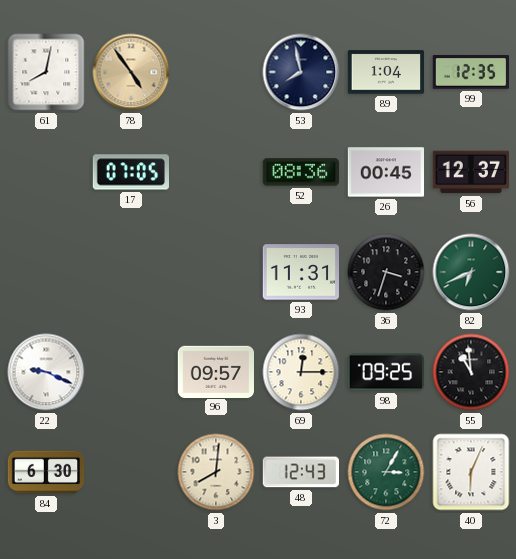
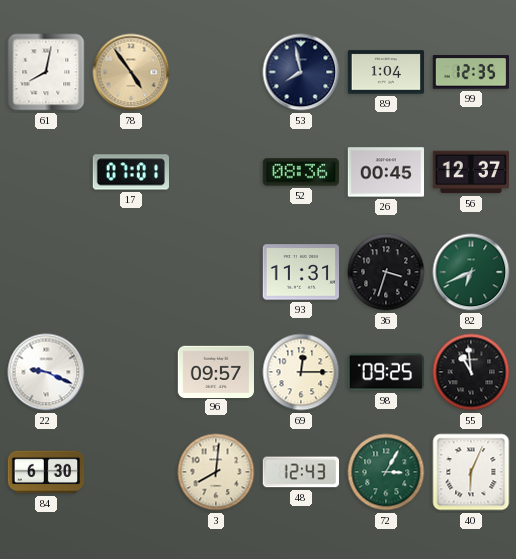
17: 07:05 -> 07:01
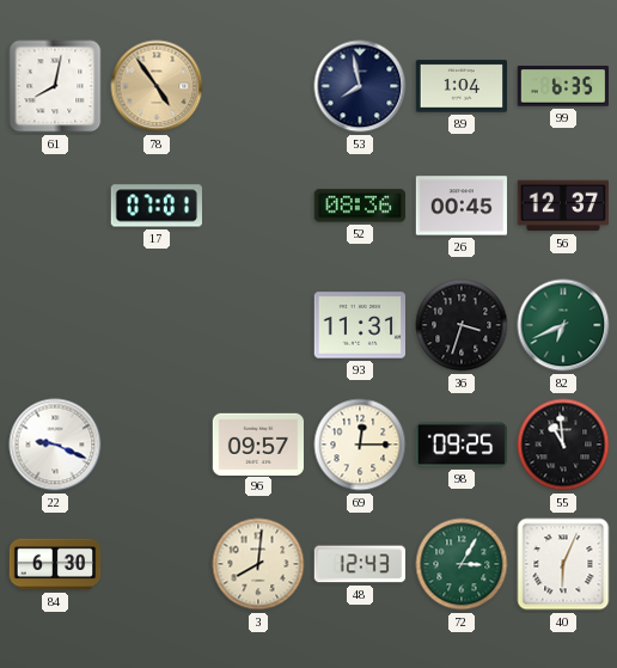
99: 12:35 -> 6:35
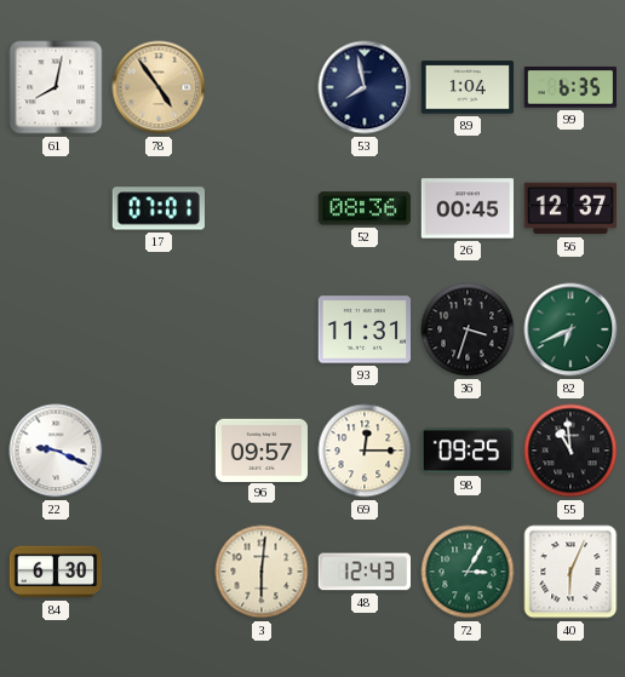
3: 8:01 -> 6:01
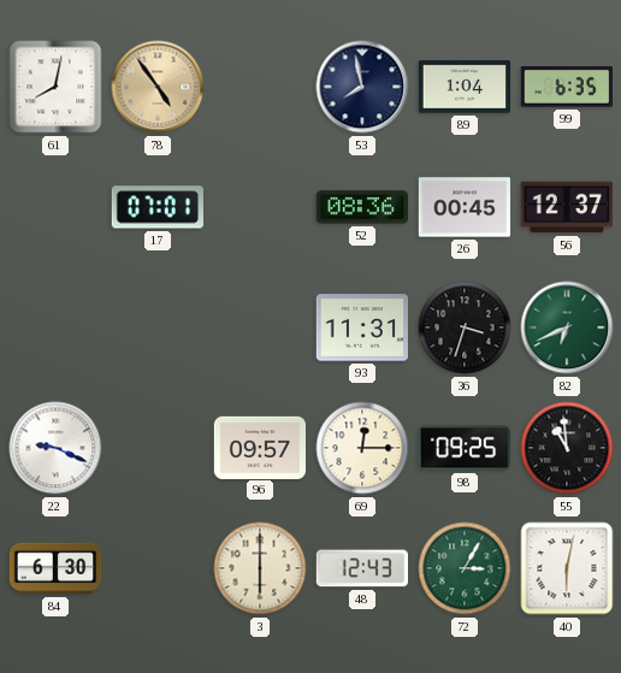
3: 6:01 -> 6:00
40: 6:04 -> 6:02
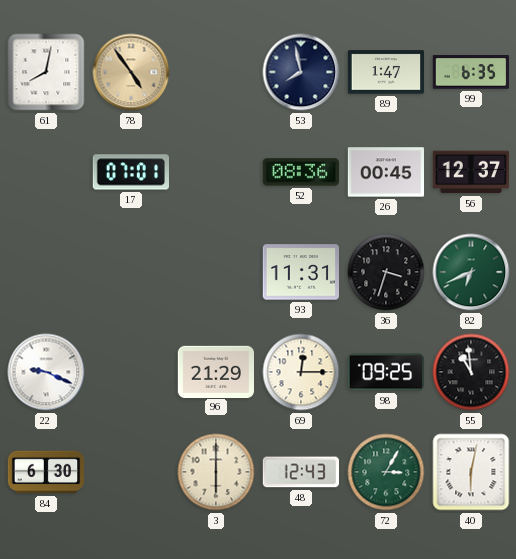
89: 1:04 -> 1:47
96: 09:57 -> 21:29
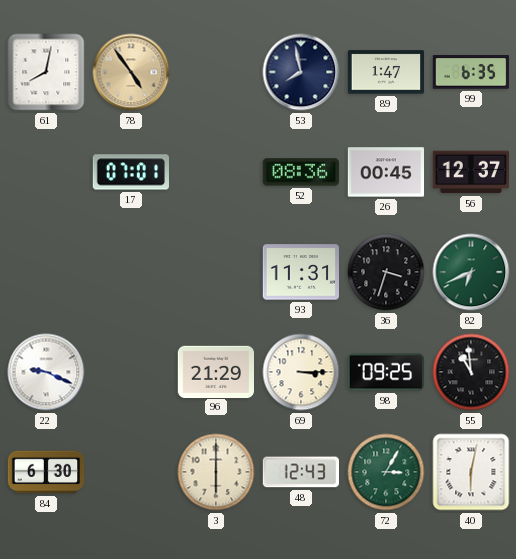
69: 12:15 -> 3:15
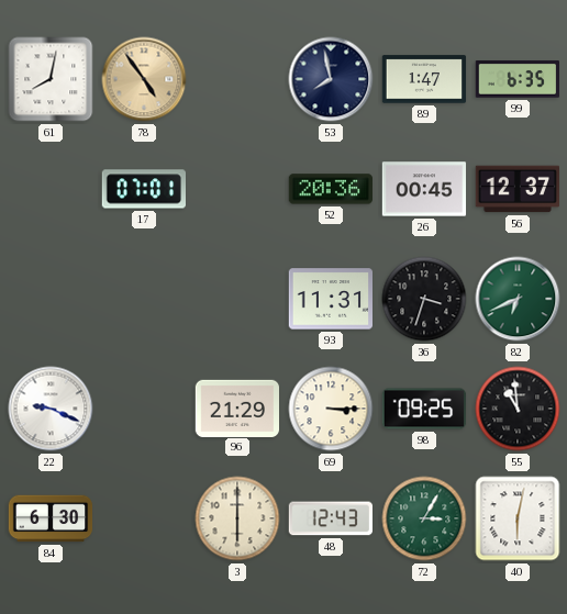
52: 08:36 -> 20:36
